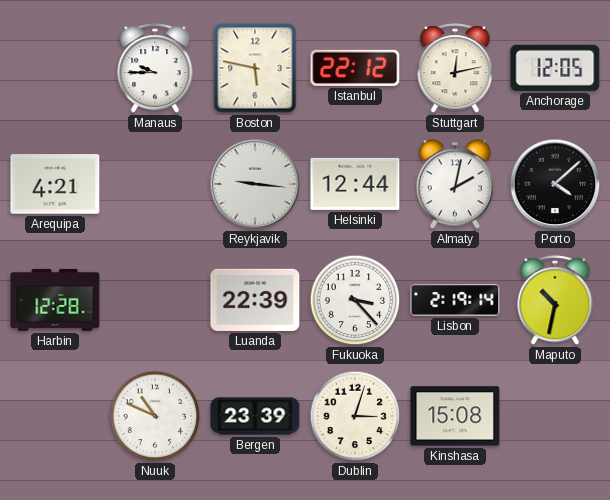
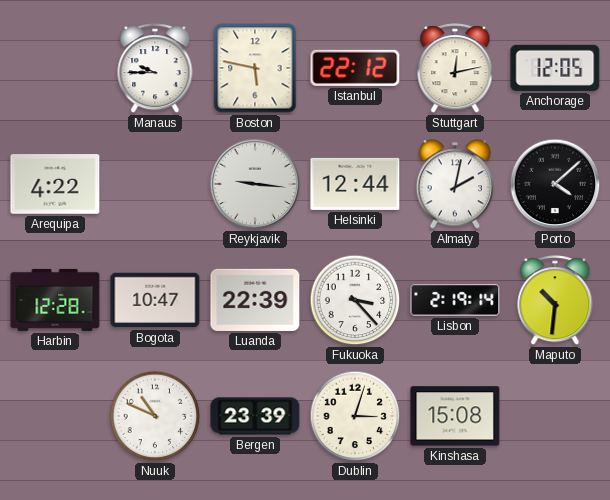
Arequipa: 4:21 -> 4:22
Bogota: none -> 10:47
Maputo: 10:32 -> 10:31
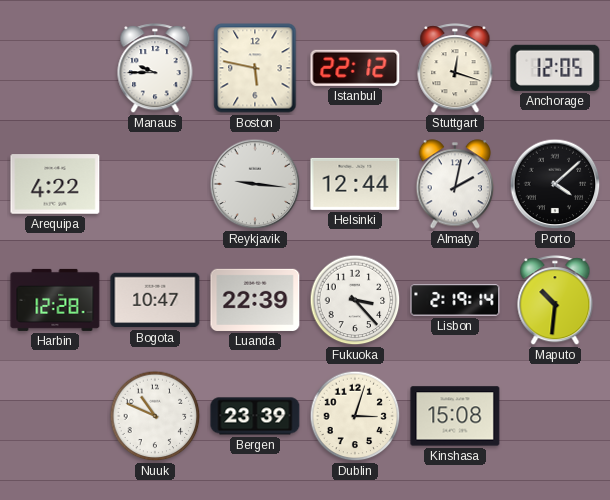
Stuttgart: 12:13 -> 12:18
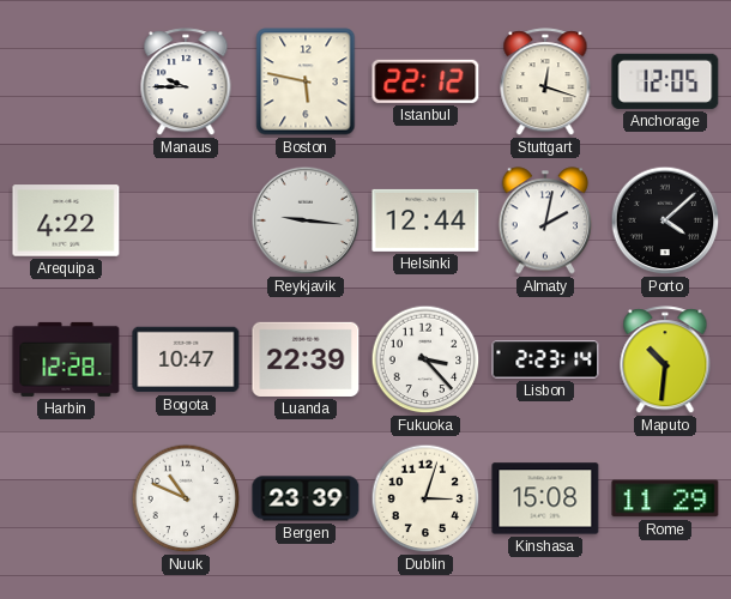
Lisbon: 2:19 -> 2:23
Rome: none -> 11:29
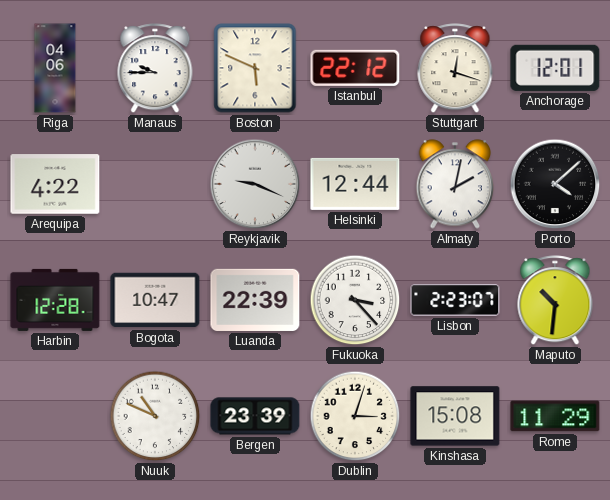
Riga: none -> 04:06
Boston: 5:47 -> 5:49
Anchorage: 12:05 -> 12:01
Reykjavik: 9:16 -> 9:19
Lisbon: 2:23:14 -> 2:23:07
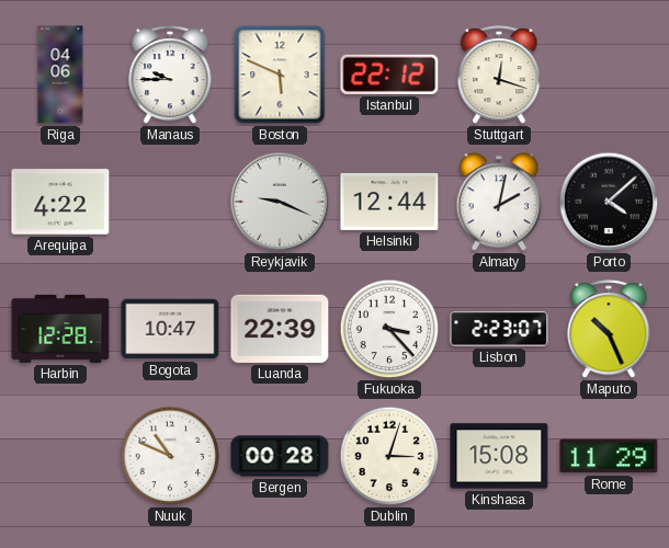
Anchorage: 12:01 -> none
Maputo: 10:31 -> 10:26
Bergen: 23:39 -> 00:28
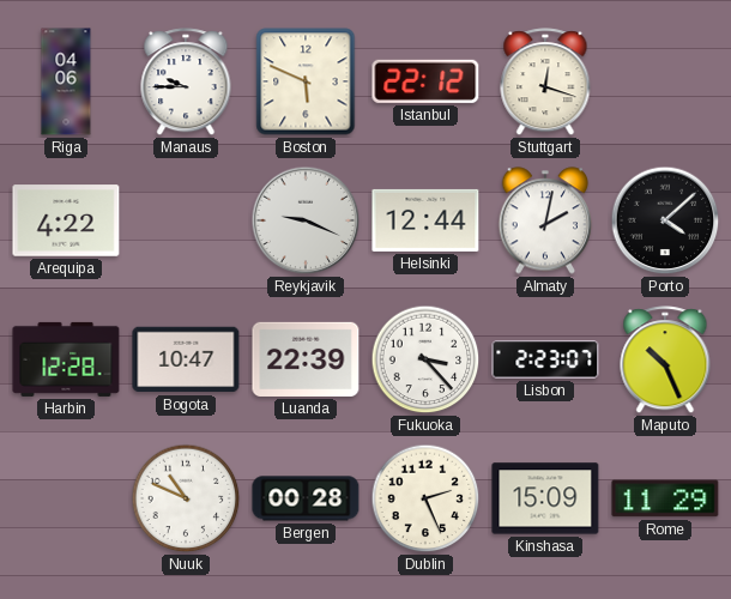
Dublin: 3:03 -> 2:26
Kinshasa: 15:08 -> 15:09
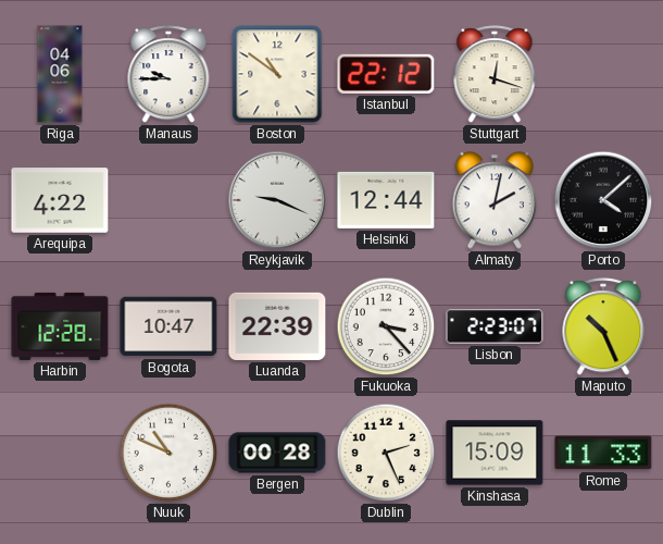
Boston: 5:49 -> 10:51
Rome: 11:29 -> 11:33
